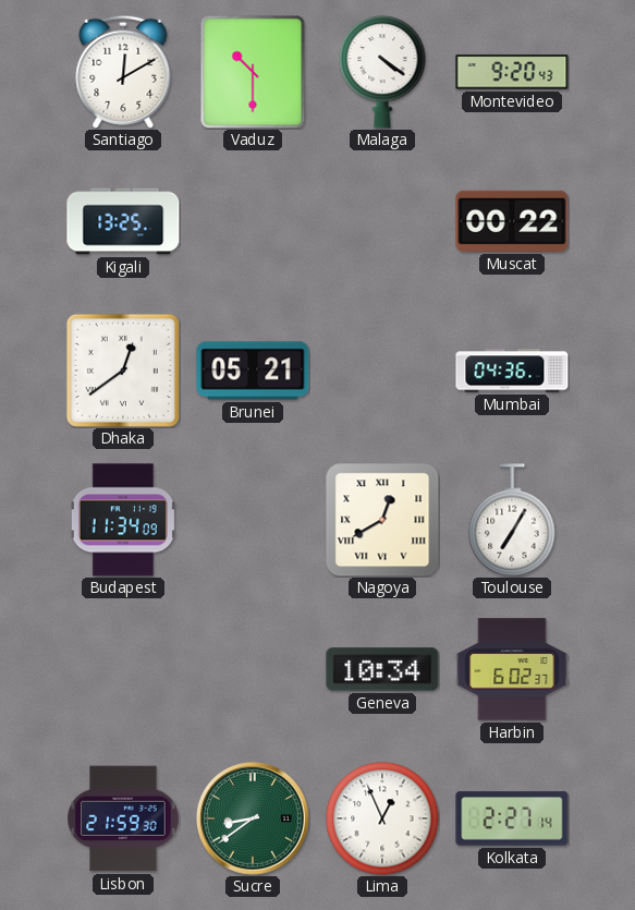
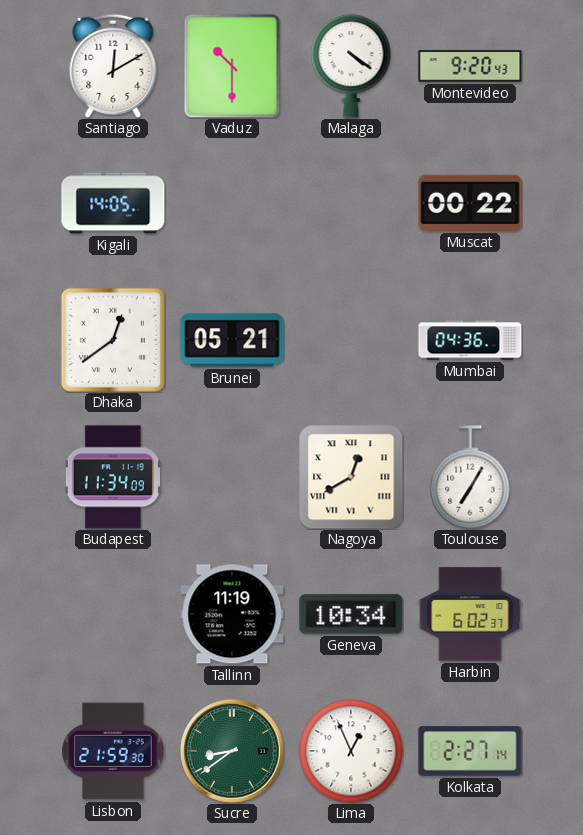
Kigali: 13:25 -> 14:05
Tallinn: none -> 11:19
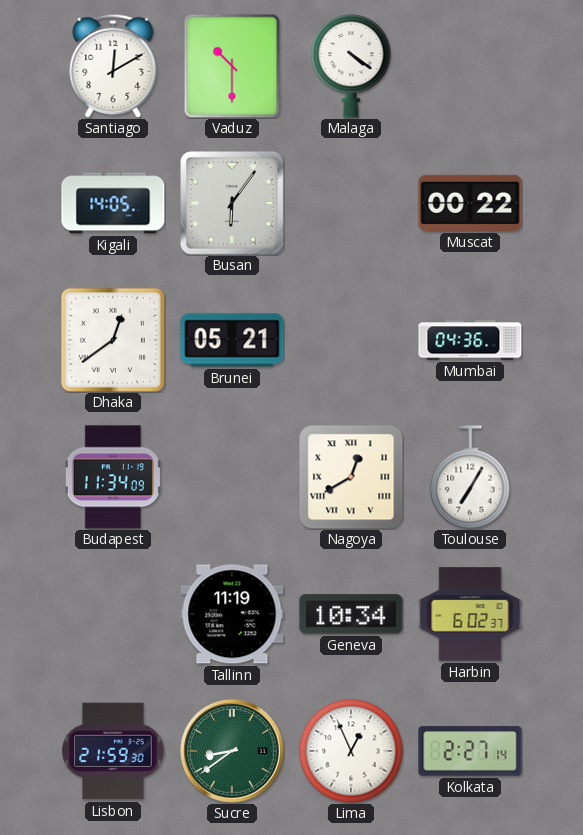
Montevideo: 9:20 -> none
Busan: none -> 6:06
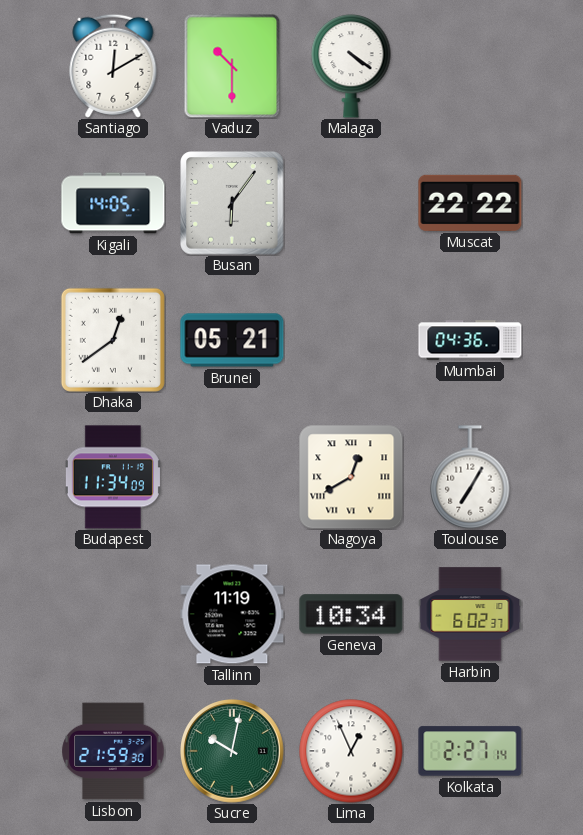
Muscat: 00:22 -> 22:22
Sucre: 8:39 -> 10:02
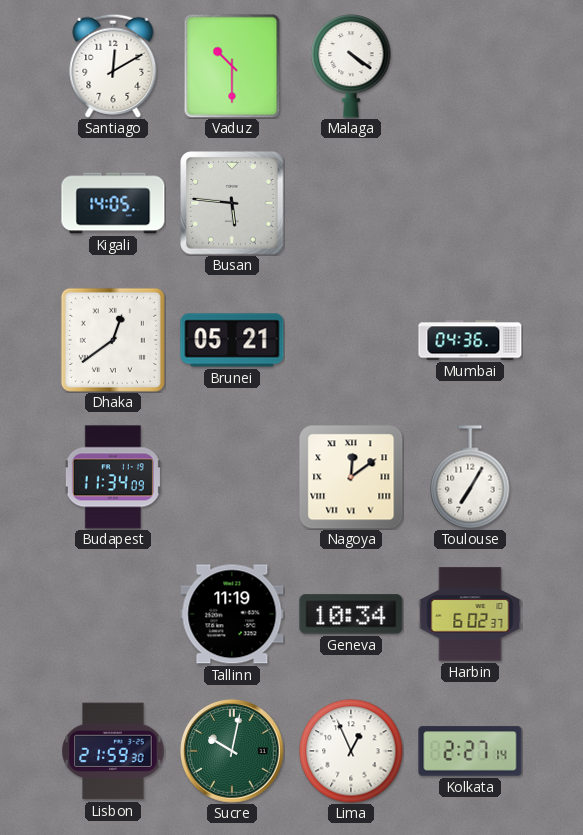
Busan: 6:06 -> 5:46
Muscat: 22:22 -> none
Nagoya: 12:40 -> 12:09
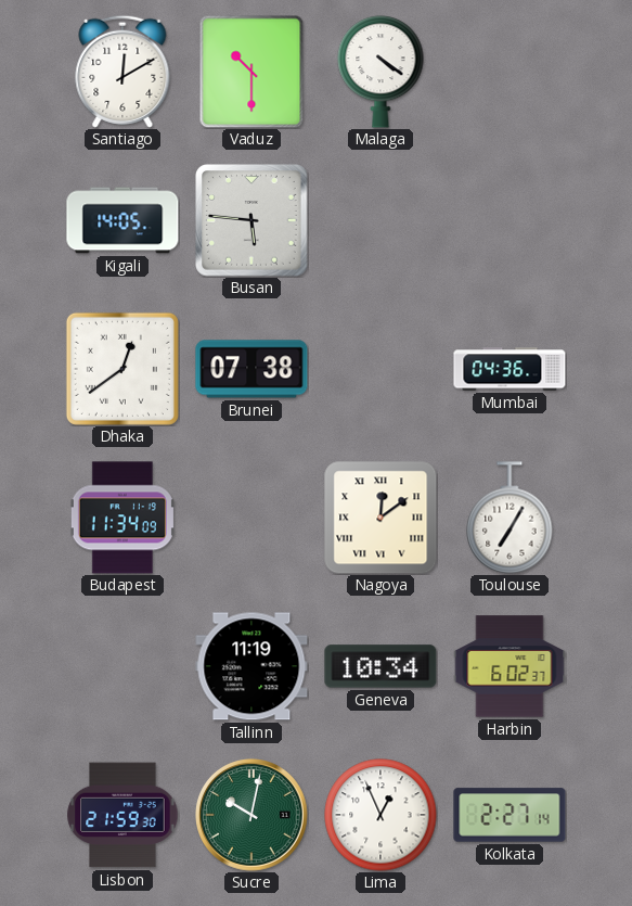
Brunei: 05:21 -> 07:38
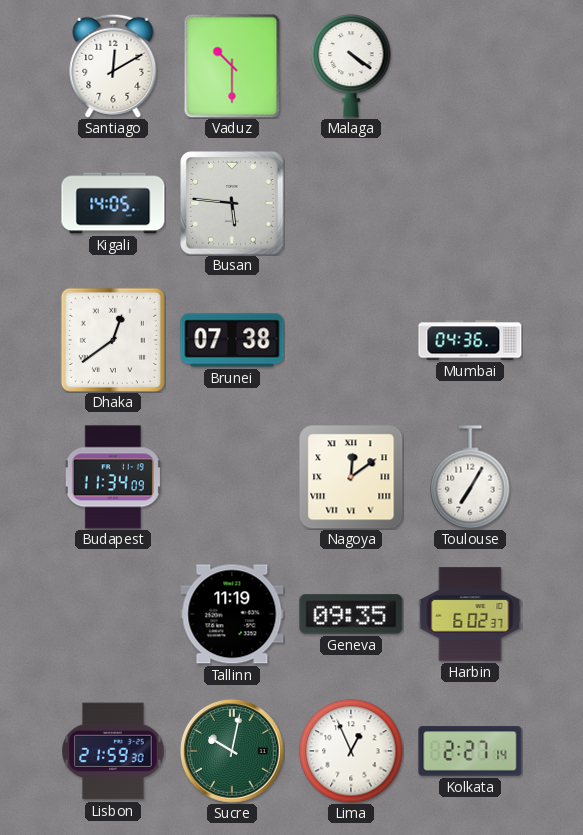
Geneva: 10:34 -> 09:35
